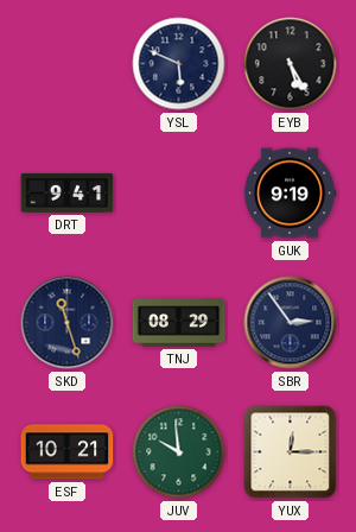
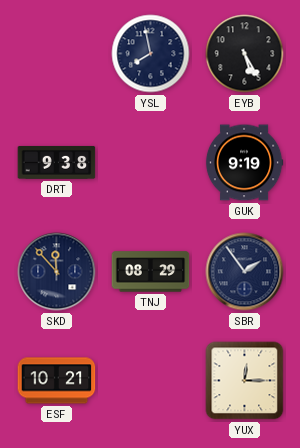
YSL: 5:49 -> 7:58
DRT: 9:41 -> 9:38
SKD: 11:27 -> 11:53
SBR: 2:54 -> 1:54
JUV: 9:59 -> none
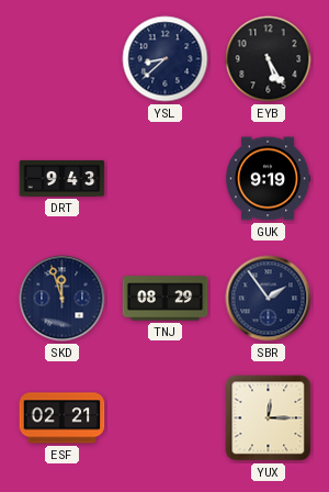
YSL: 7:58 -> 8:38
DRT: 9:38 -> 9:43
SKD: 11:53 -> 11:57
ESF: 10:21 -> 02:21
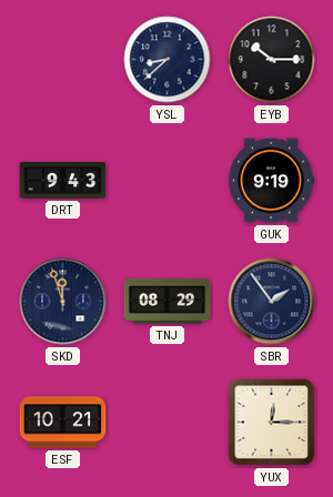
EYB: 5:25 -> 10:15
ESF: 02:21 -> 10:21
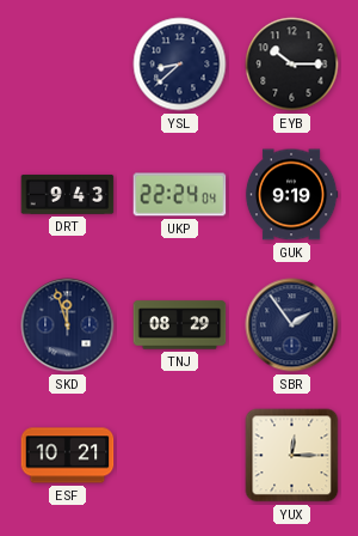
UKP: none -> 22:24
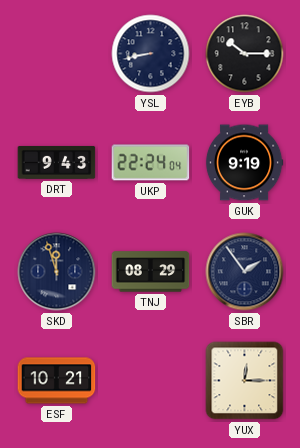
YSL: 8:38 -> 8:43
